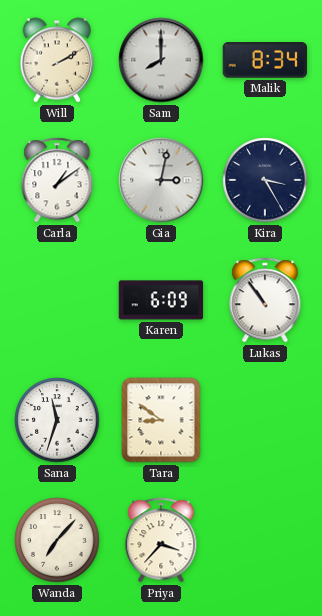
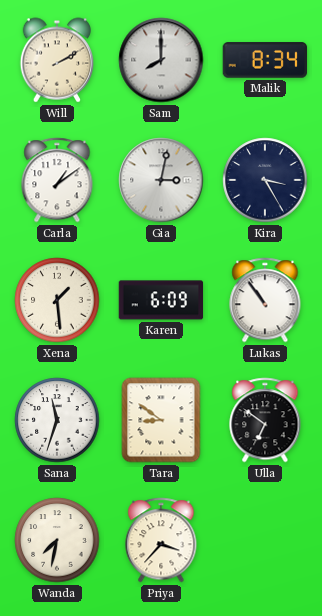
Xena: none -> 1:29
Ulla: none -> 6:51
Wanda: 7:07 -> 7:32
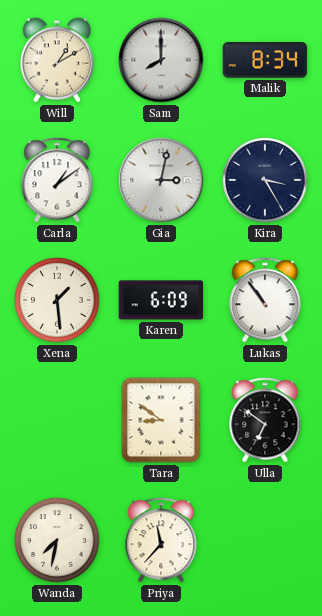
Will: 2:10 -> 1:10
Sana: 11:33 -> none
Priya: 3:37 -> 11:37
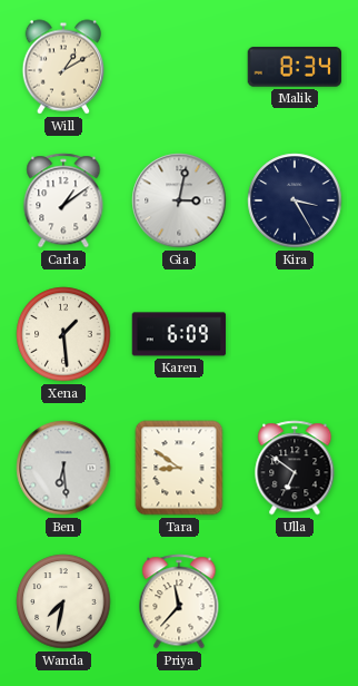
Sam: 8:00 -> none
Lukas: 10:54 -> none
Ben: none -> 6:29
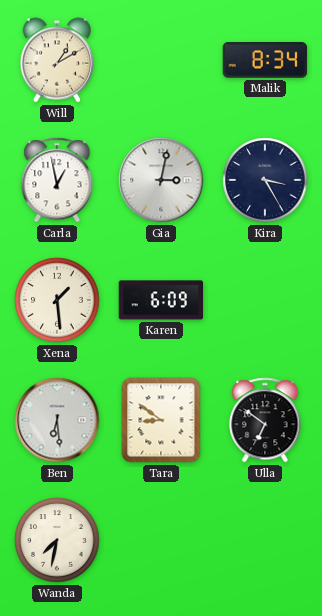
Carla: 1:09 -> 12:58
Priya: 11:37 -> none
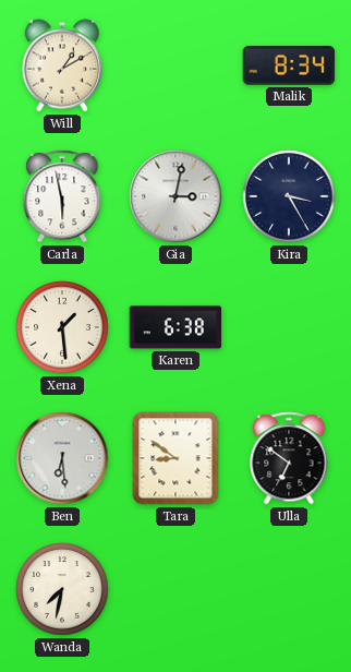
Carla: 12:58 -> 5:58
Karen: 6:09 -> 6:38
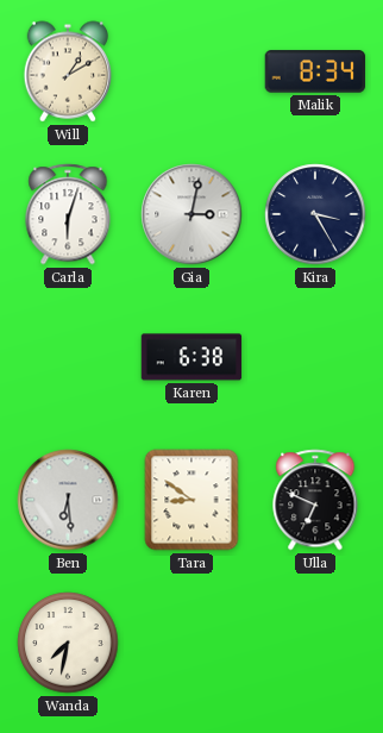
Carla: 5:58 -> 6:03
Xena: 1:29 -> none
Ulla: 6:51 -> 6:49
